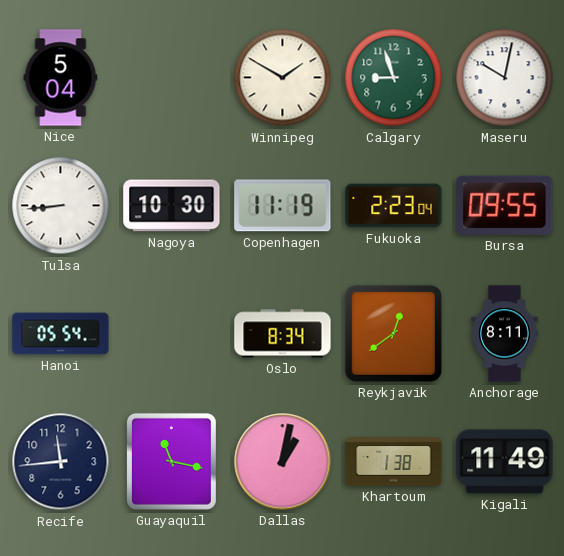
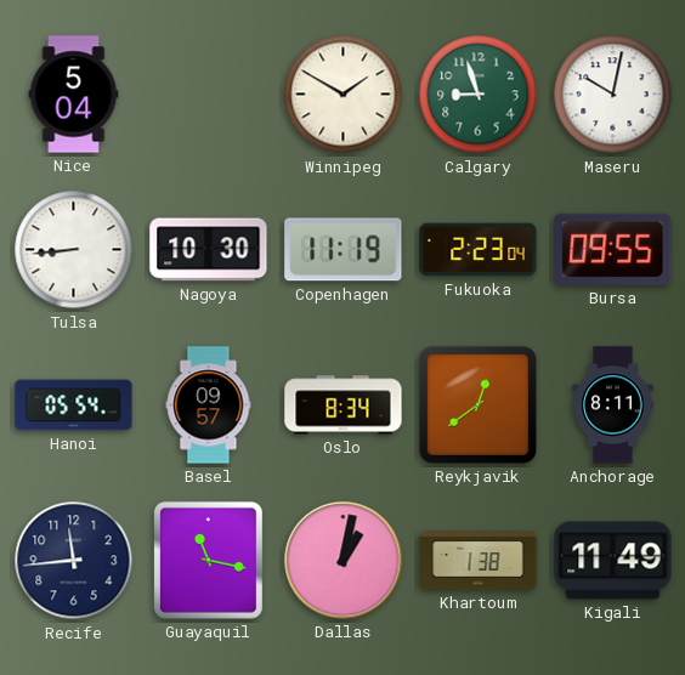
Basel: none -> 09:57
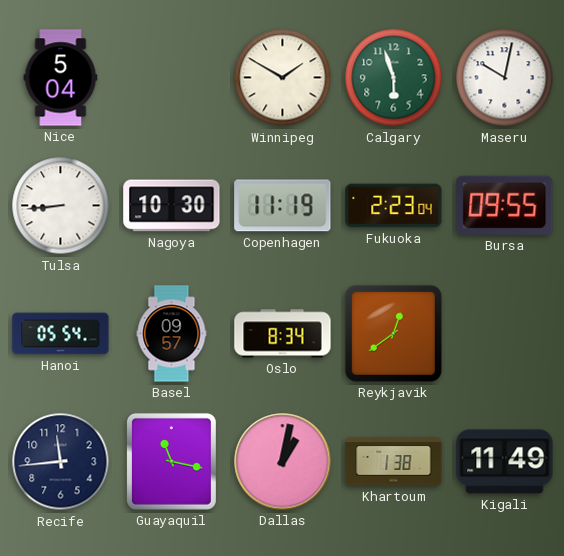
Calgary: 8:57 -> 5:57
Anchorage: 8:11 -> none
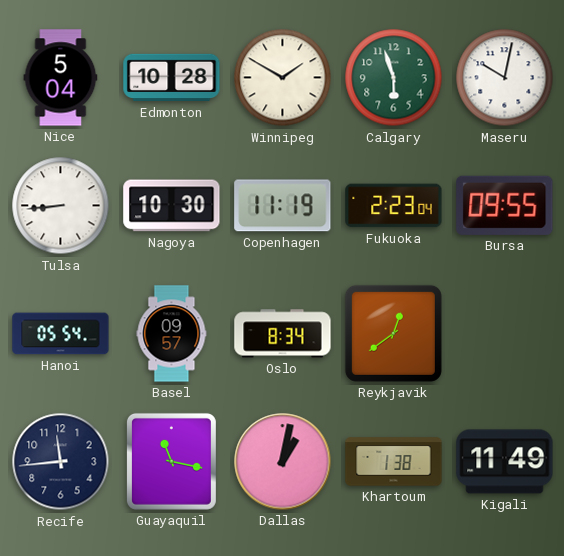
Edmonton: none -> 10:28
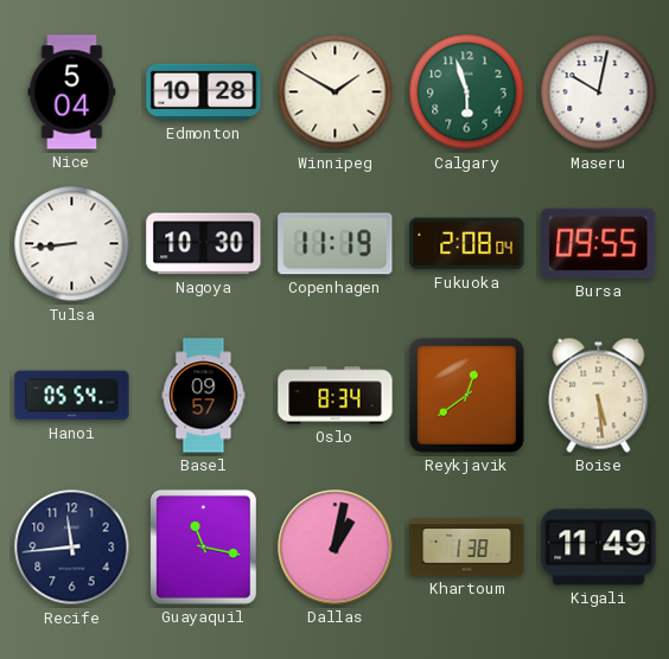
Fukuoka: 2:23 -> 2:08
Boise: none -> 5:29
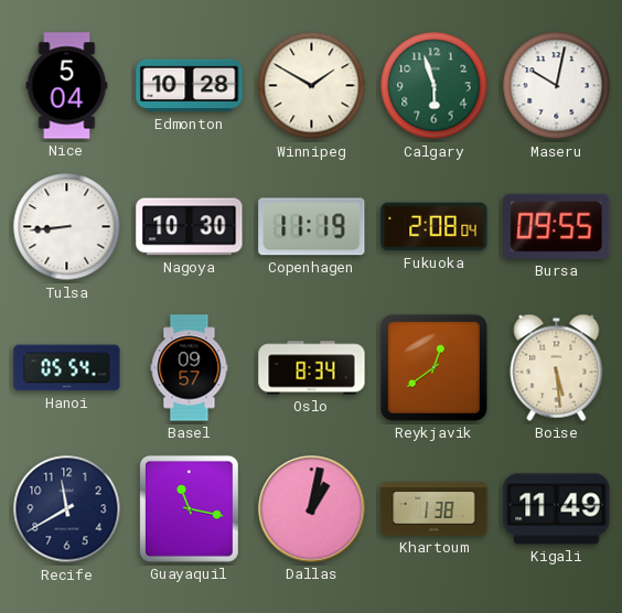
Recife: 11:44 -> 11:40
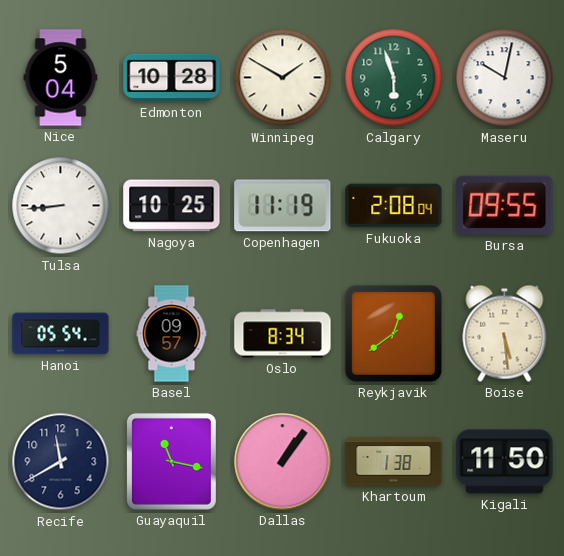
Nagoya: 10:30 -> 10:25
Dallas: 1:02 -> 1:06
Kigali: 11:49 -> 11:50
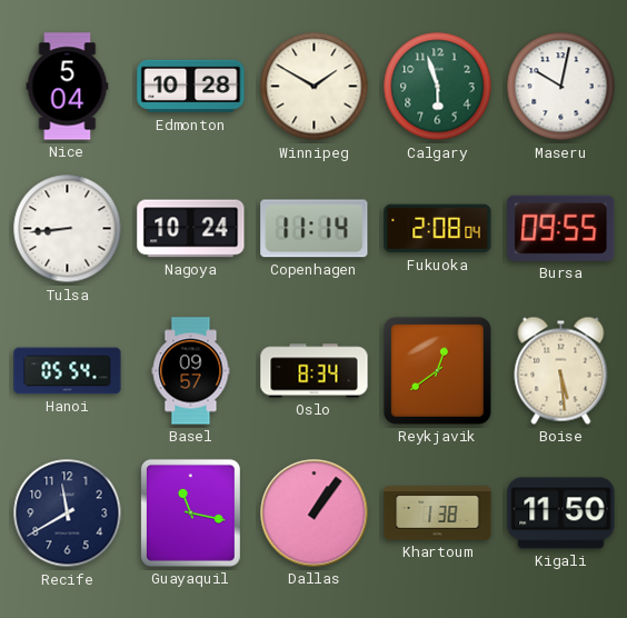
Nagoya: 10:25 -> 10:24
Copenhagen: 11:19 -> 11:14
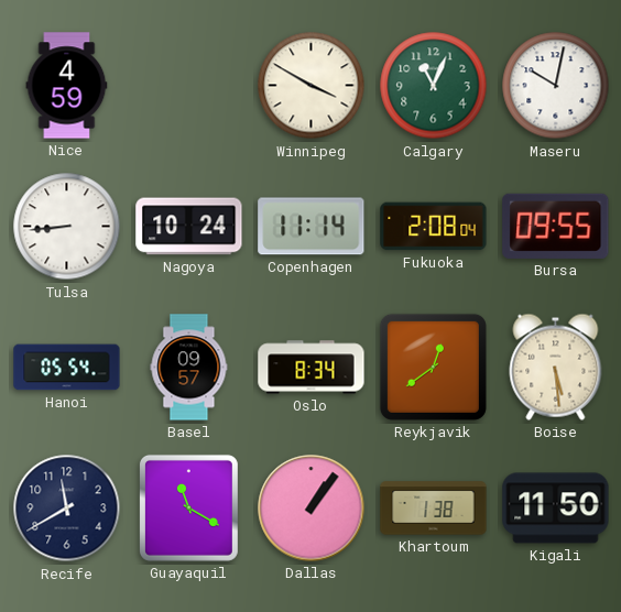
Nice: 5:04 -> 4:59
Edmonton: 10:28 -> none
Winnipeg: 1:50 -> 3:50
Calgary: 5:57 -> 11:04
Guayaquil: 11:17 -> 11:20
